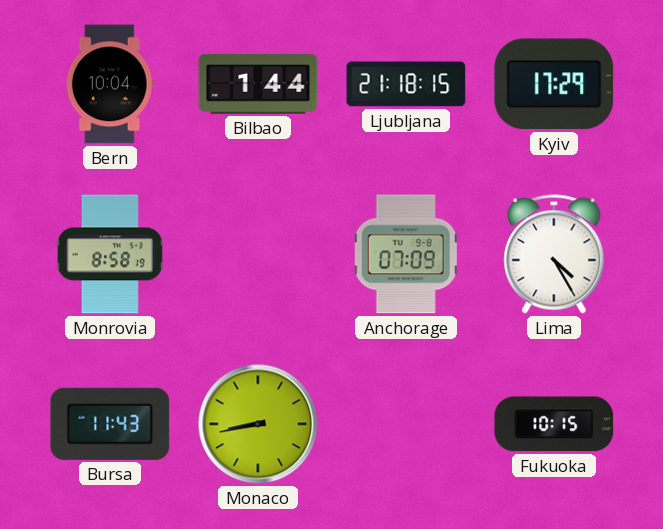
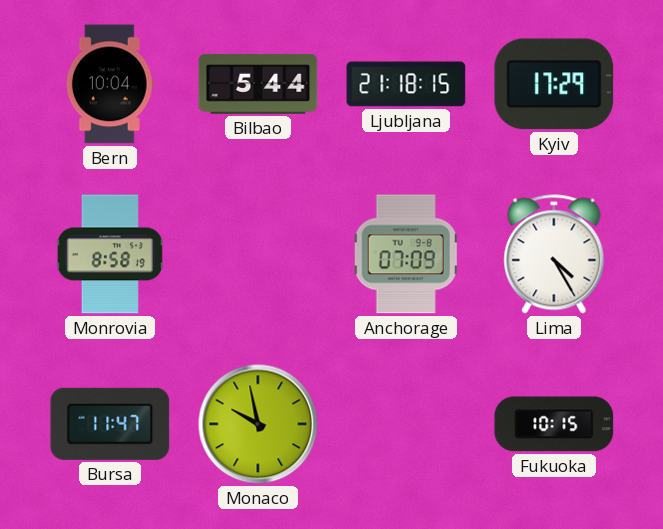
Bilbao: 1:44 -> 5:44
Bursa: 11:43 -> 11:47
Monaco: 8:43 -> 9:58
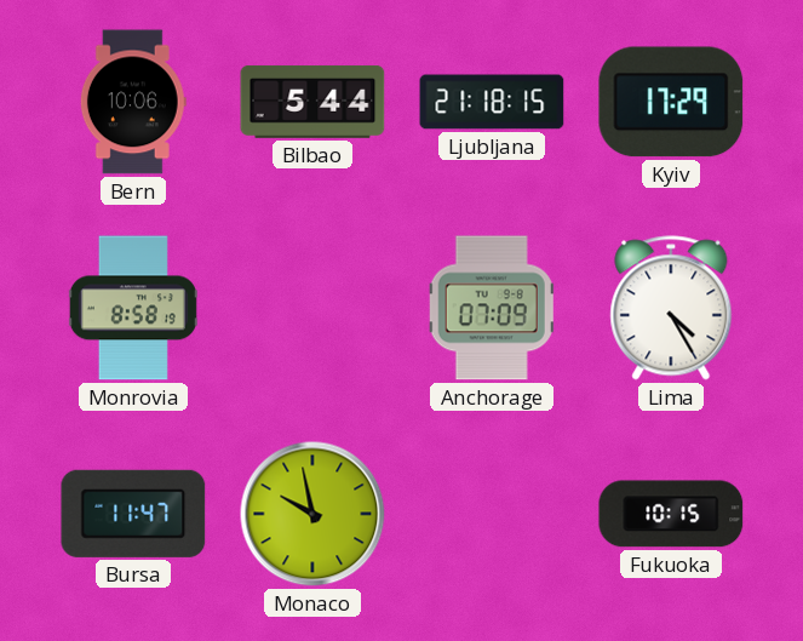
Bern: 10:04 -> 10:06
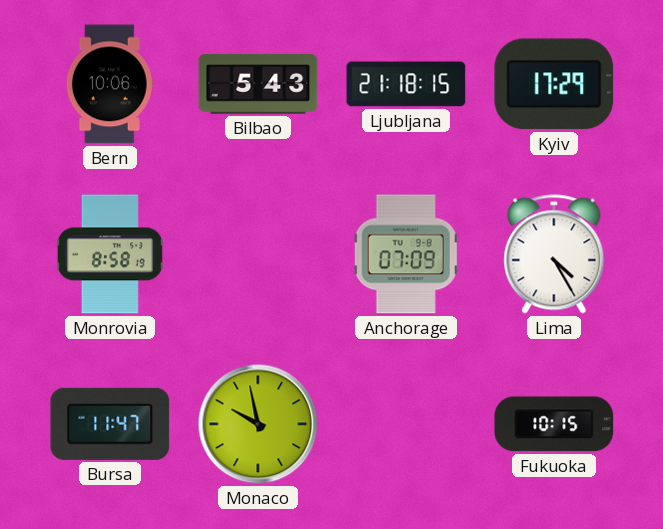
Bilbao: 5:44 -> 5:43
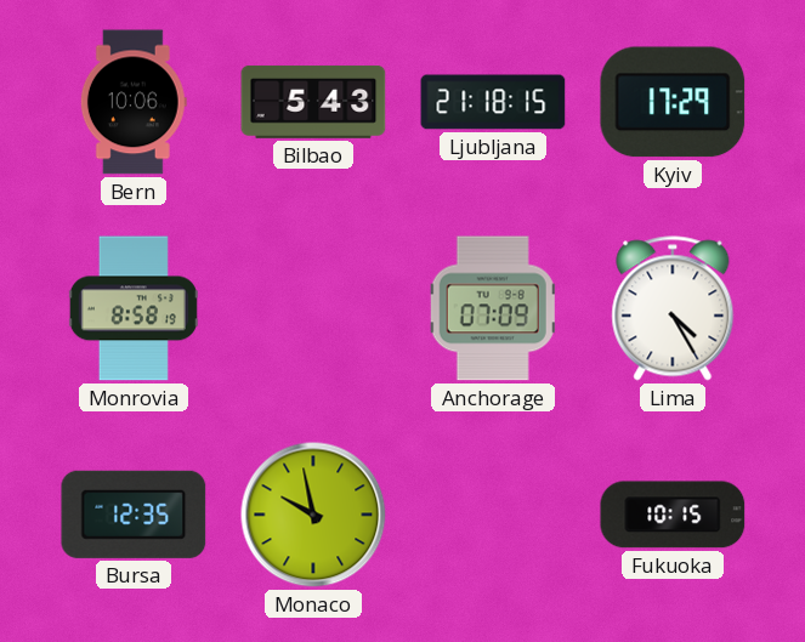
Bursa: 11:47 -> 12:35
